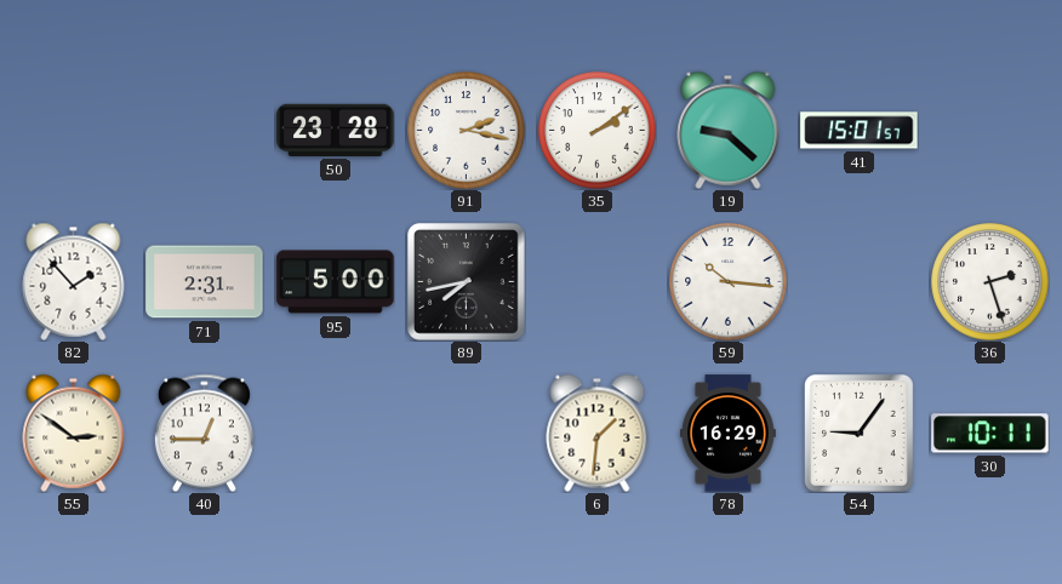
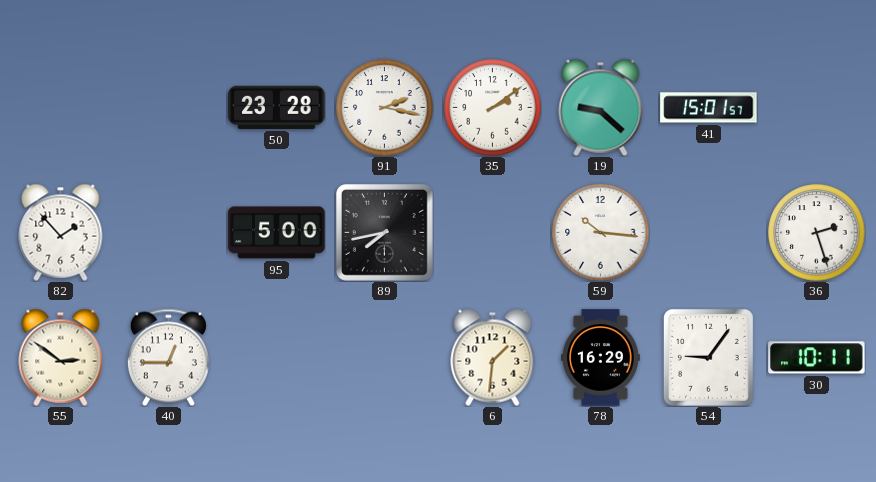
71: 2:31 -> none
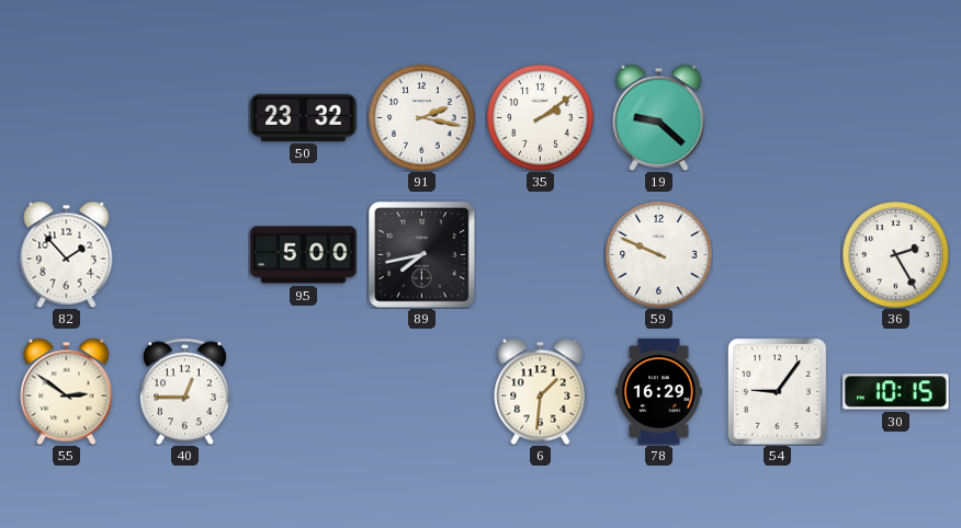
50: 23:28 -> 23:32
41: 15:01 -> none
59: 10:16 -> 9:49
36: 2:27 -> 2:25
30: 10:11 -> 10:15
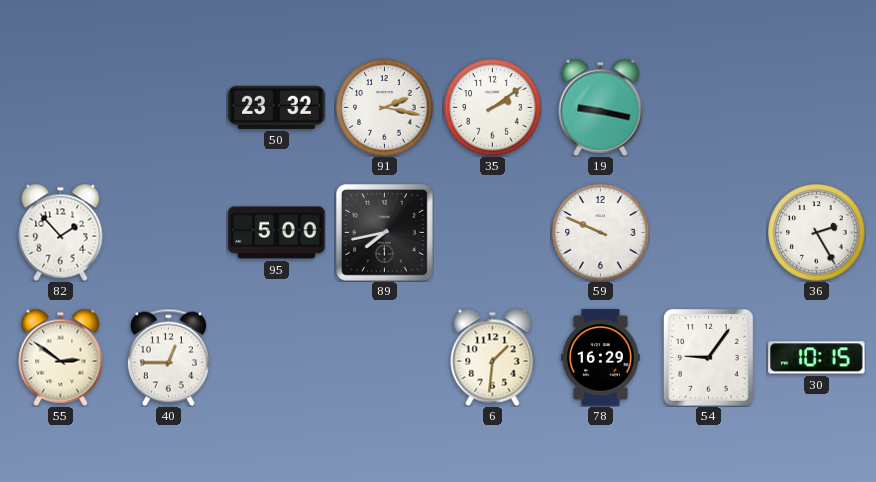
19: 9:22 -> 9:17
